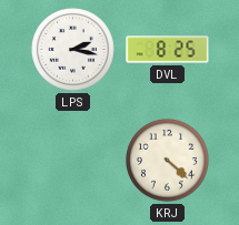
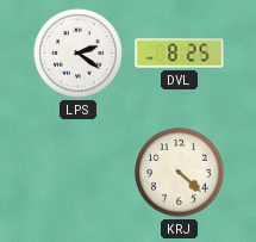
LPS: 2:17 -> 2:21
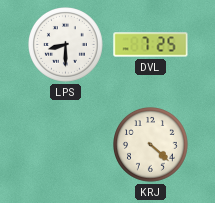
LPS: 2:21 -> 8:30
DVL: 8:25 -> 7:25
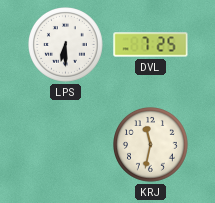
LPS: 8:30 -> 6:30
KRJ: 4:22 -> 11:32
